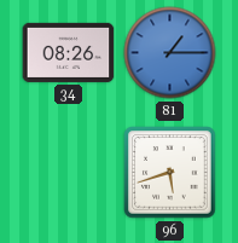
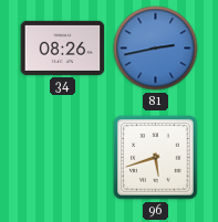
81: 1:15 -> 2:43
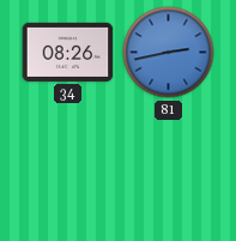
96: 5:42 -> none
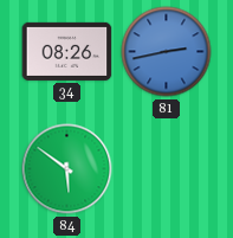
84: none -> 5:51
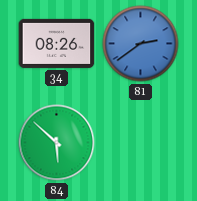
81: 2:43 -> 2:39
84: 5:51 -> 5:52
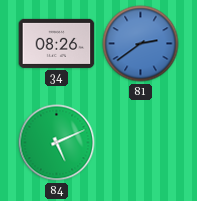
84: 5:52 -> 5:11
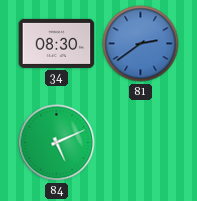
34: 08:26 -> 08:30
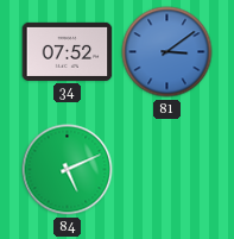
34: 08:30 -> 07:52
81: 2:39 -> 3:09
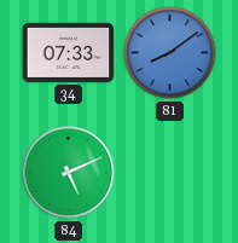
34: 07:52 -> 07:33
81: 3:09 -> 8:09
